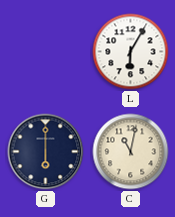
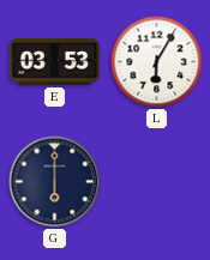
E: none -> 03:53
C: 11:02 -> none
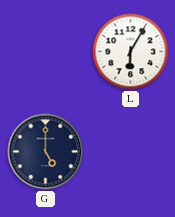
E: 03:53 -> none
G: 6:00 -> 5:00
